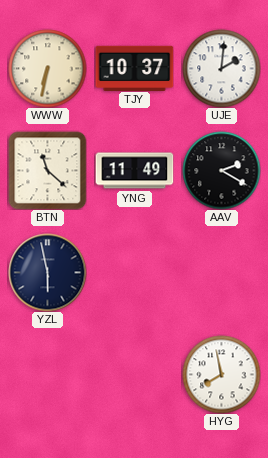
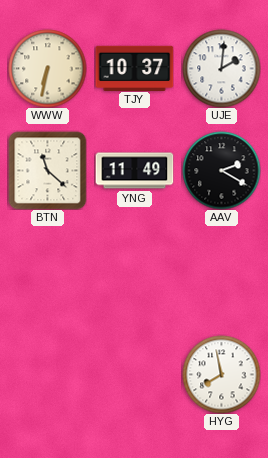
YZL: 5:58 -> none
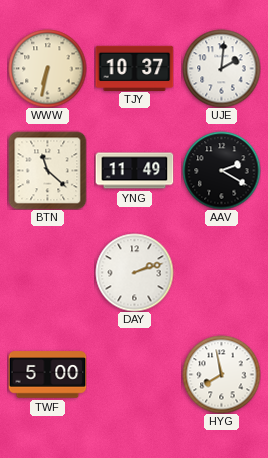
DAY: none -> 2:12
TWF: none -> 5:00
